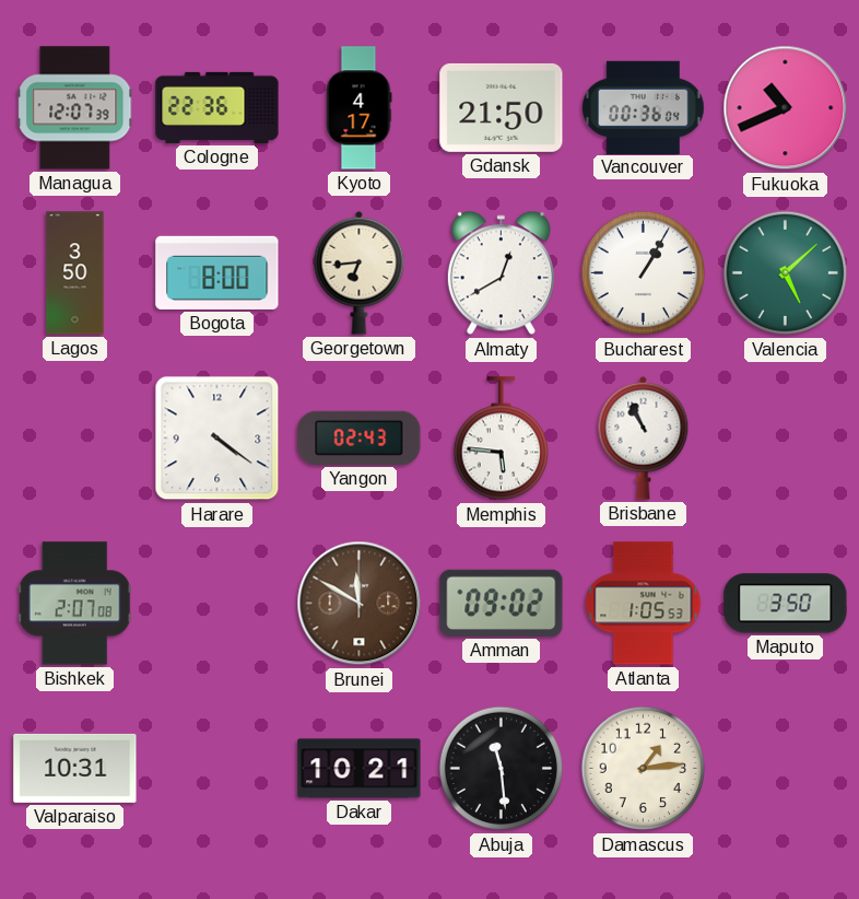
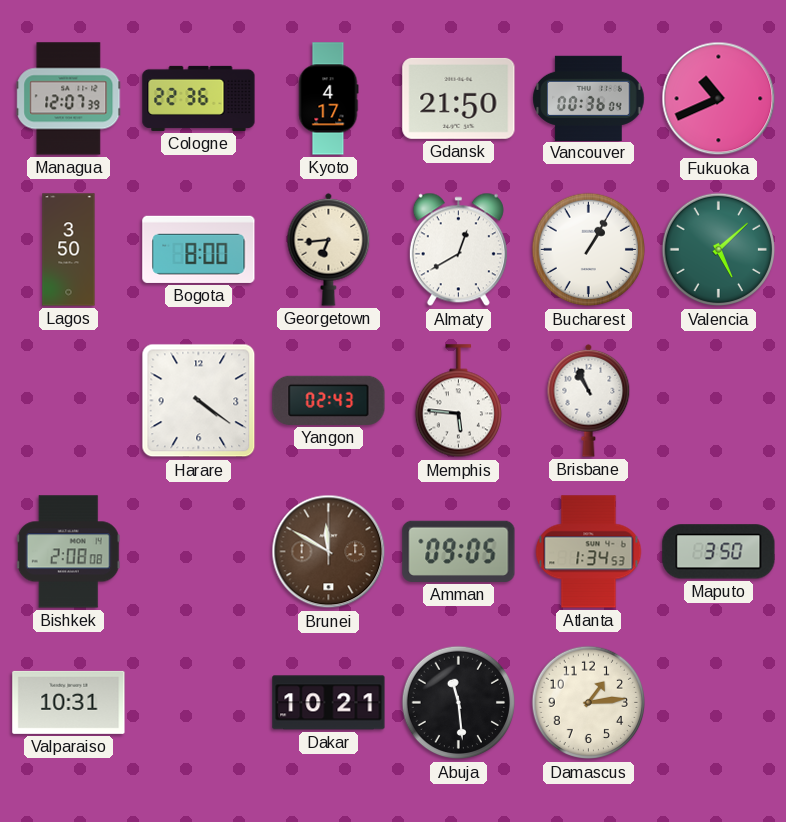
Bishkek: 2:07 -> 2:08
Amman: 09:02 -> 09:05
Atlanta: 1:05 -> 1:34
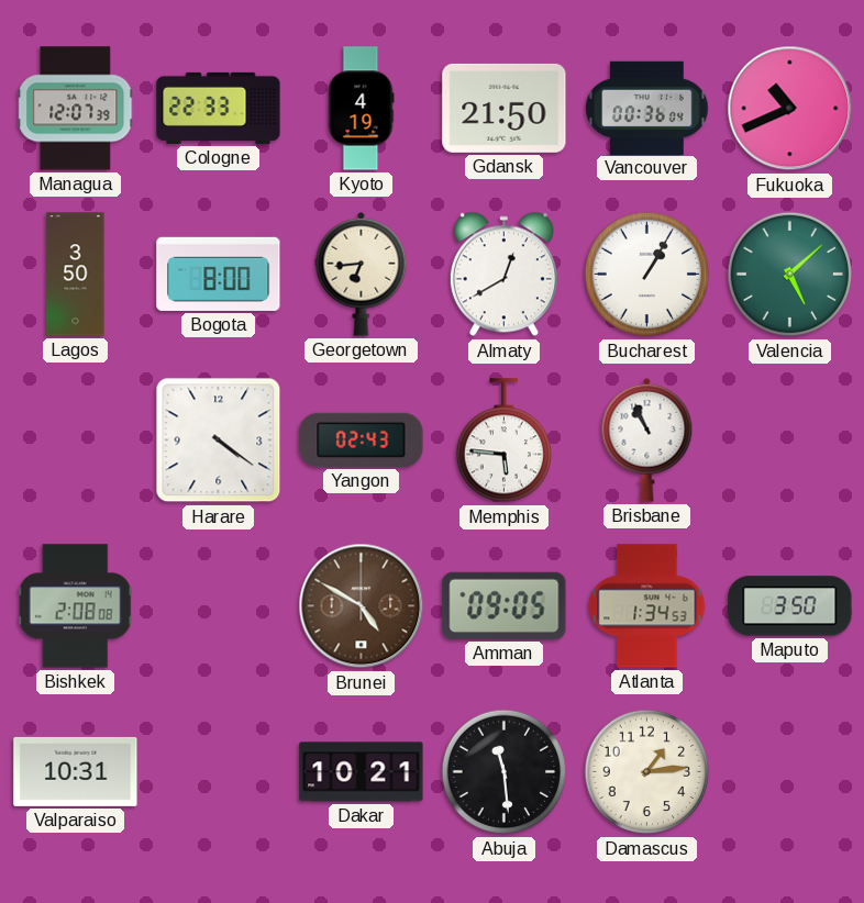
Cologne: 22:36 -> 22:33
Kyoto: 4:17 -> 4:19
Brunei: 11:50 -> 4:50
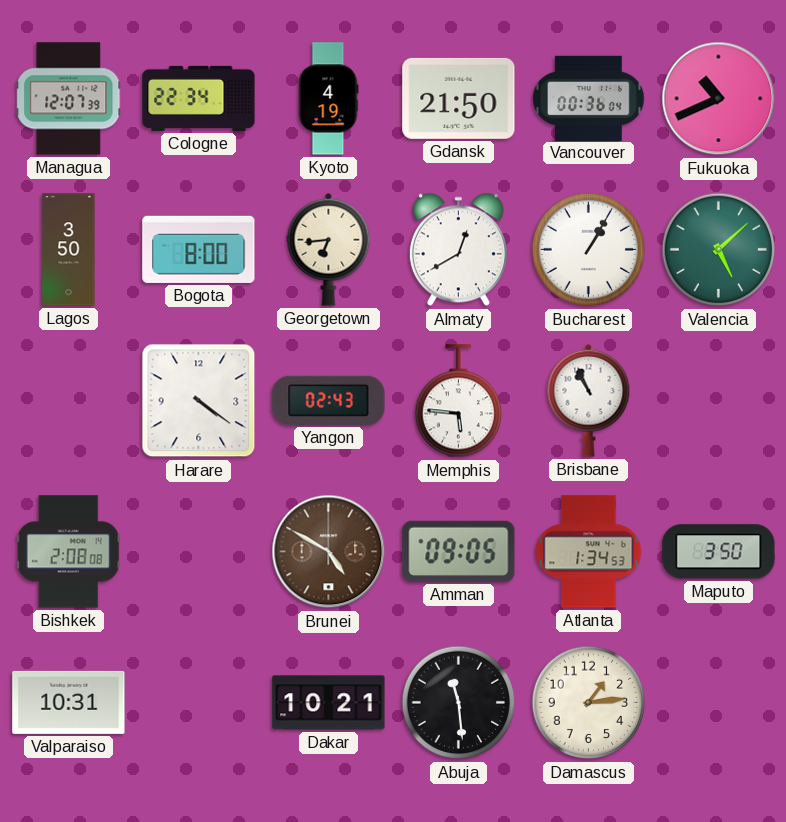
Cologne: 22:33 -> 22:34
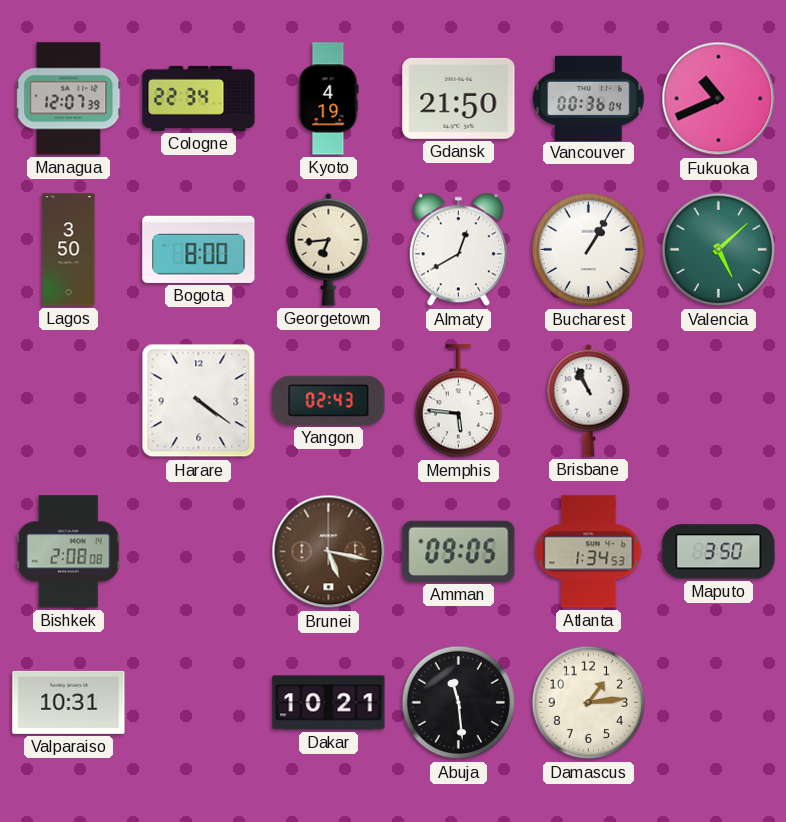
Brunei: 4:50 -> 5:17
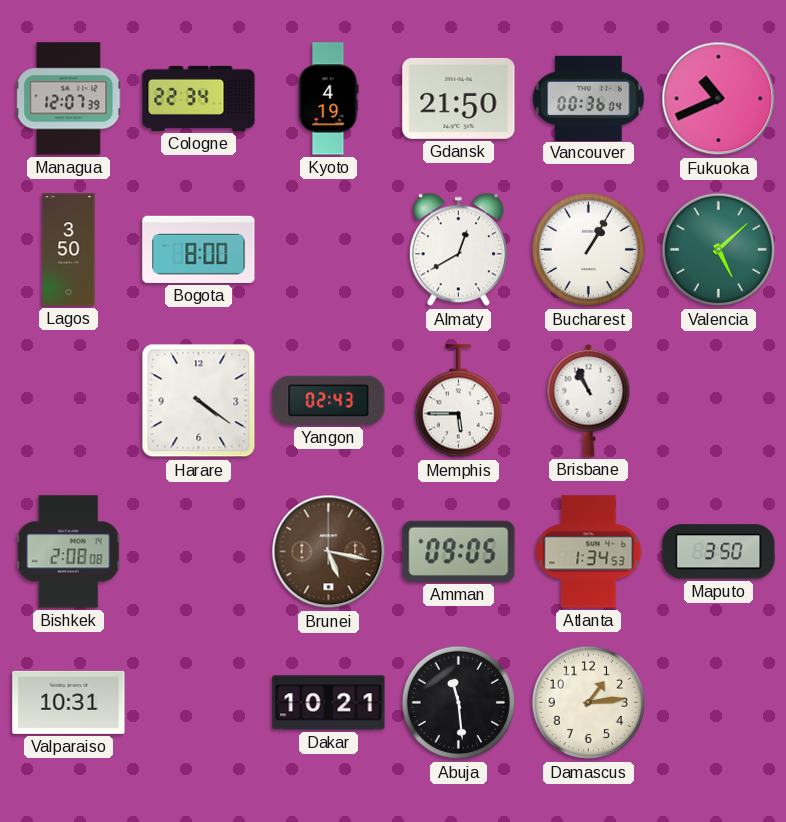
Georgetown: 6:44 -> none
Memphis: 5:46 -> 5:45
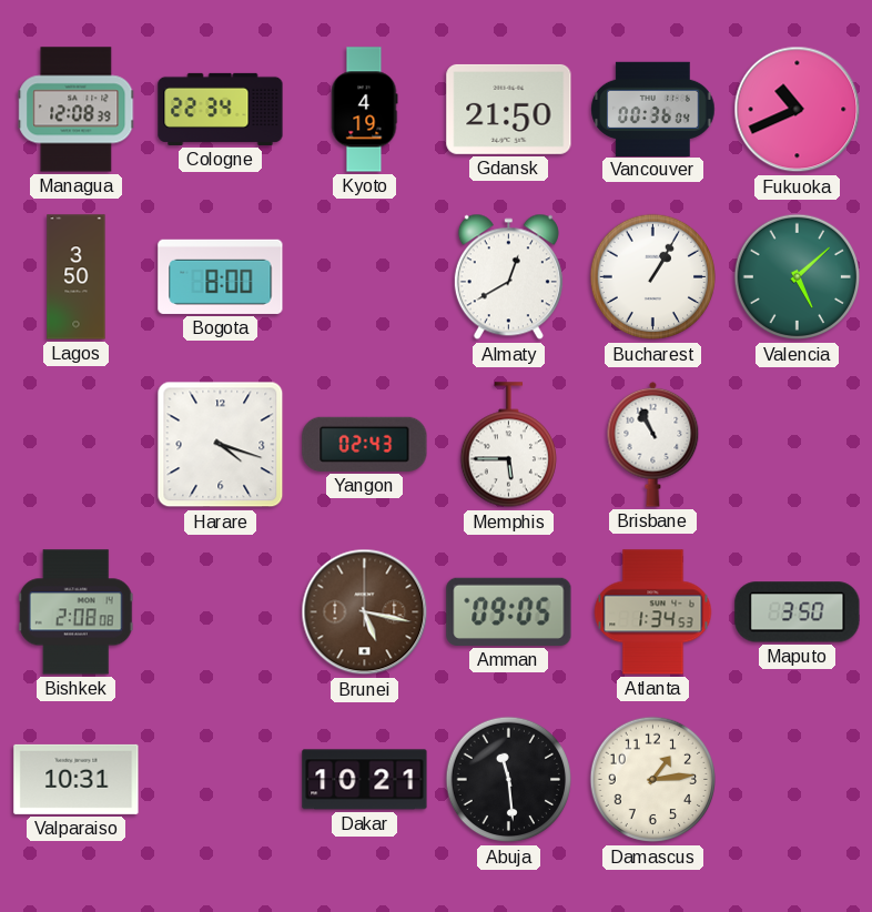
Managua: 12:07 -> 12:08
Harare: 4:21 -> 4:18
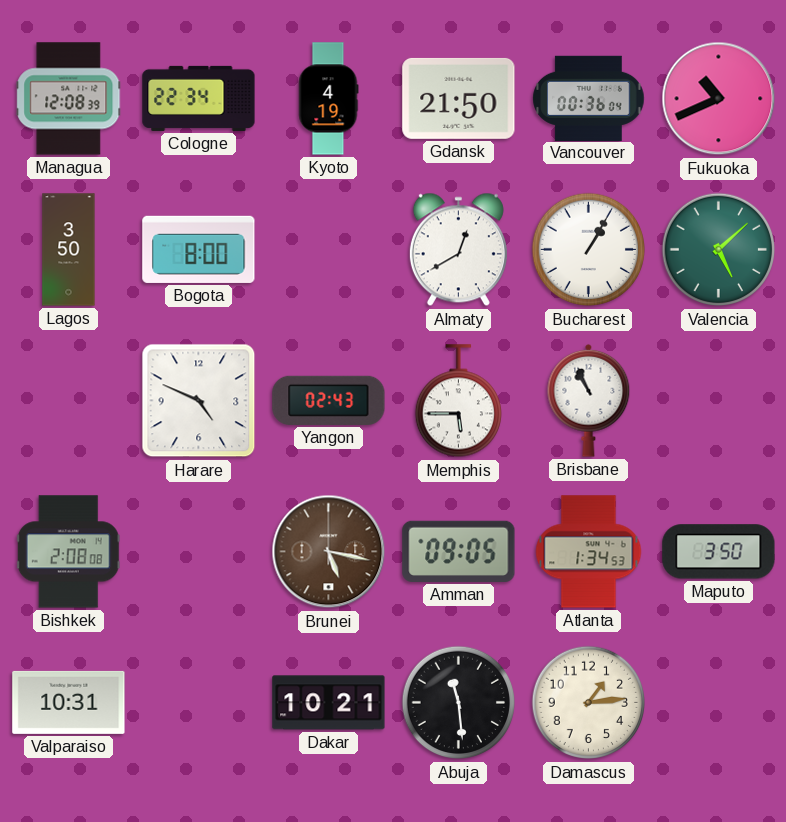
Harare: 4:18 -> 4:49
